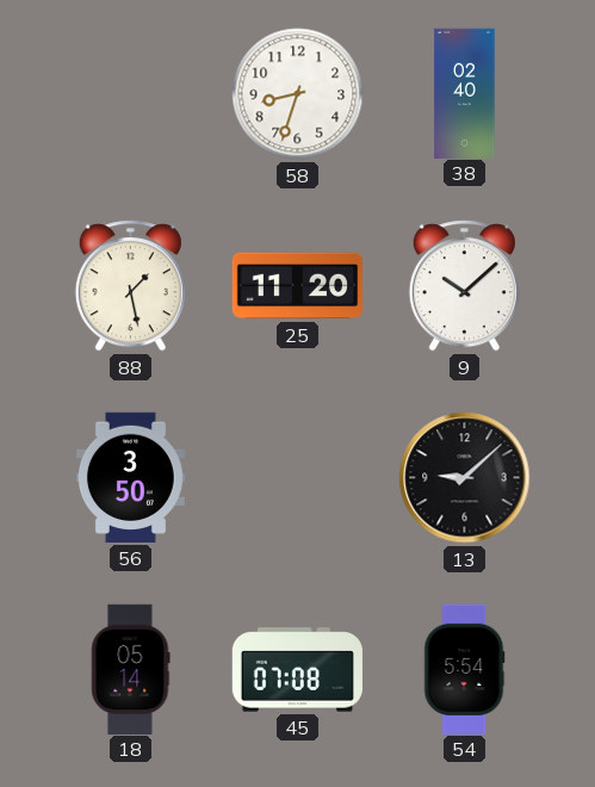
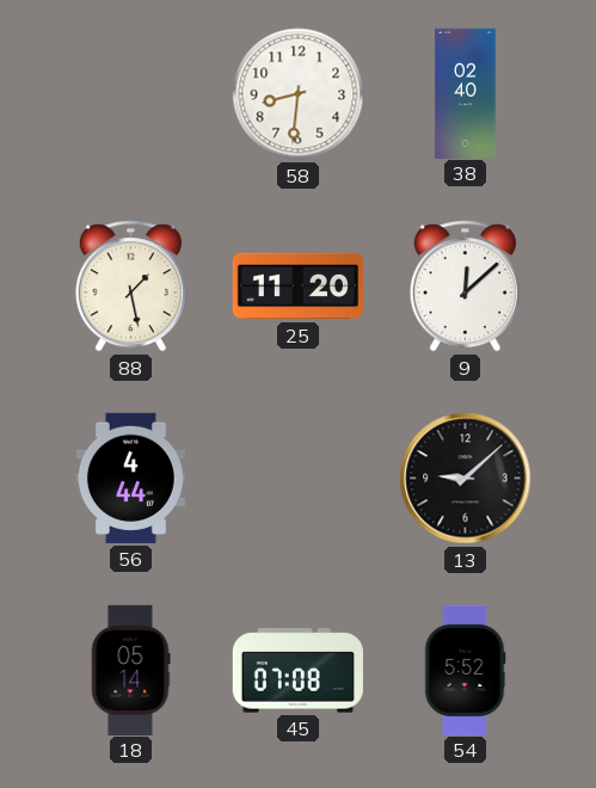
58: 8:33 -> 8:31
9: 10:08 -> 12:08
56: 3:50 -> 4:44
54: 5:54 -> 5:52
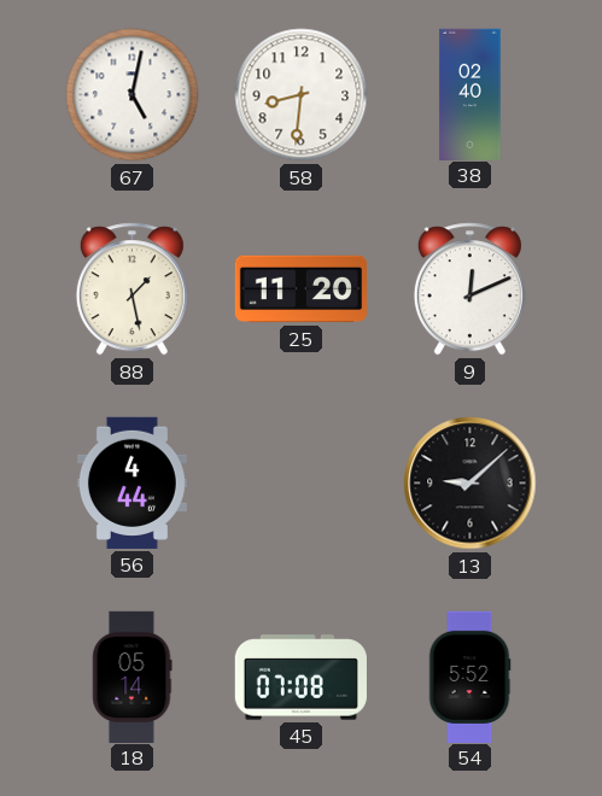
67: none -> 5:02
9: 12:08 -> 12:11
